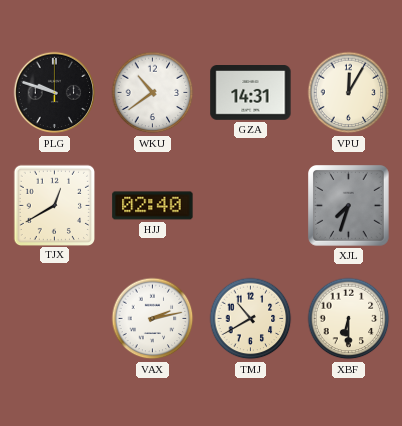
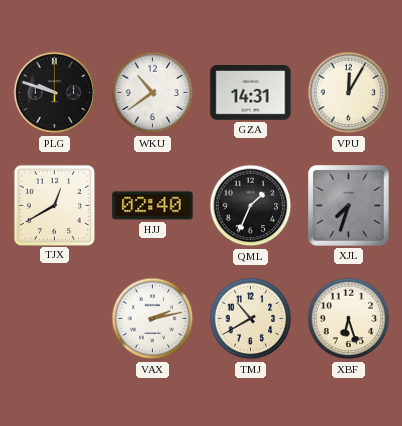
QML: none -> 1:34
XBF: 6:30 -> 6:27
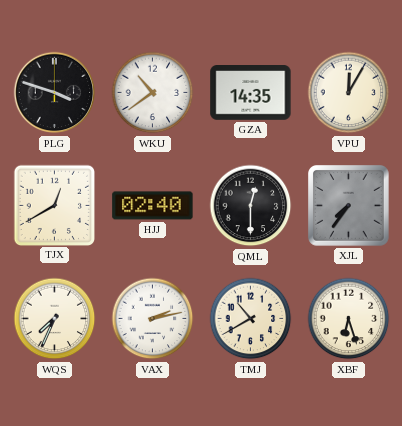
PLG: 9:48 -> 3:48
GZA: 14:31 -> 14:35
QML: 1:34 -> 12:30
XJL: 7:33 -> 7:36
WQS: none -> 7:34
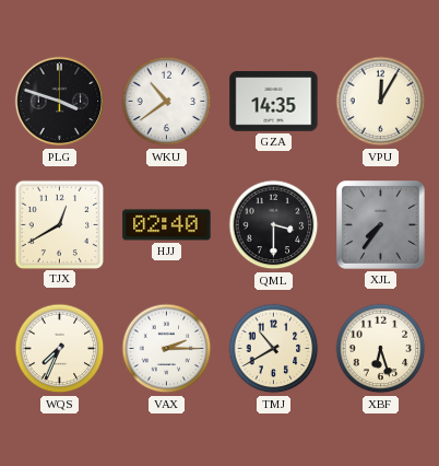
QML: 12:30 -> 3:30
VAX: 2:13 -> 2:15
